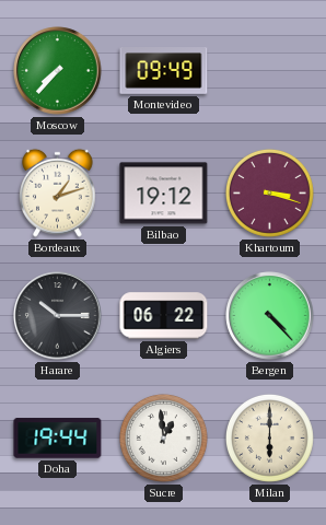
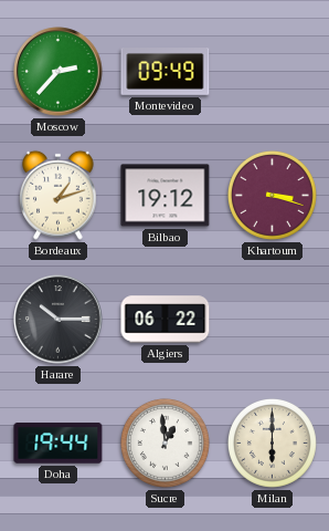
Moscow: 7:37 -> 2:37
Bergen: 4:23 -> none
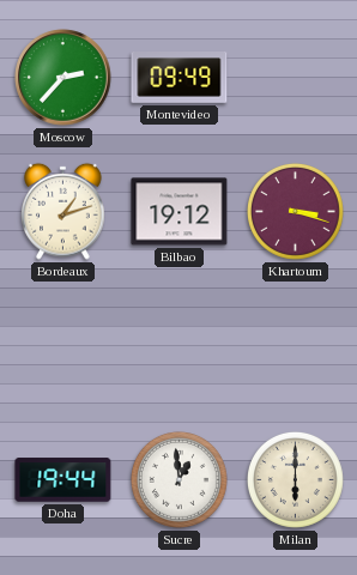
Harare: 10:15 -> none
Algiers: 06:22 -> none
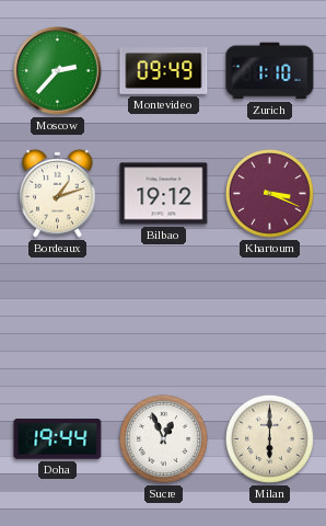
Zurich: none -> 1:10
Khartoum: 3:18 -> 3:19
Sucre: 12:59 -> 12:56
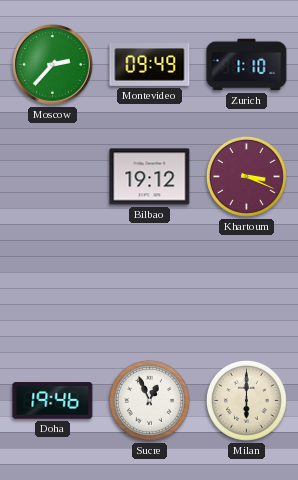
Bordeaux: 1:12 -> none
Doha: 19:44 -> 19:46
